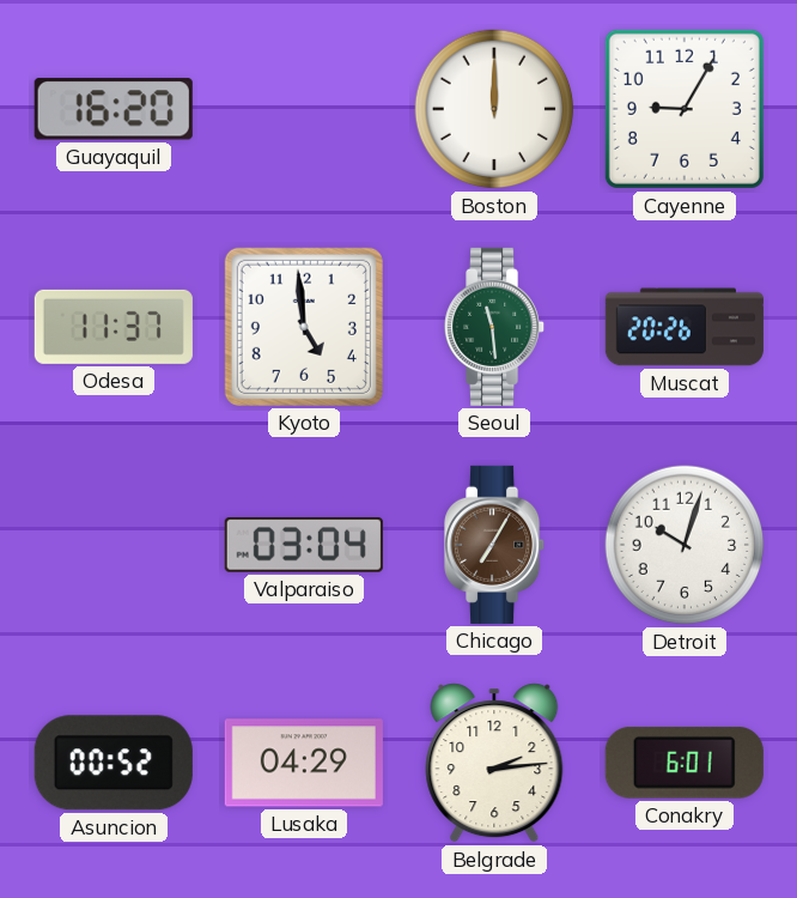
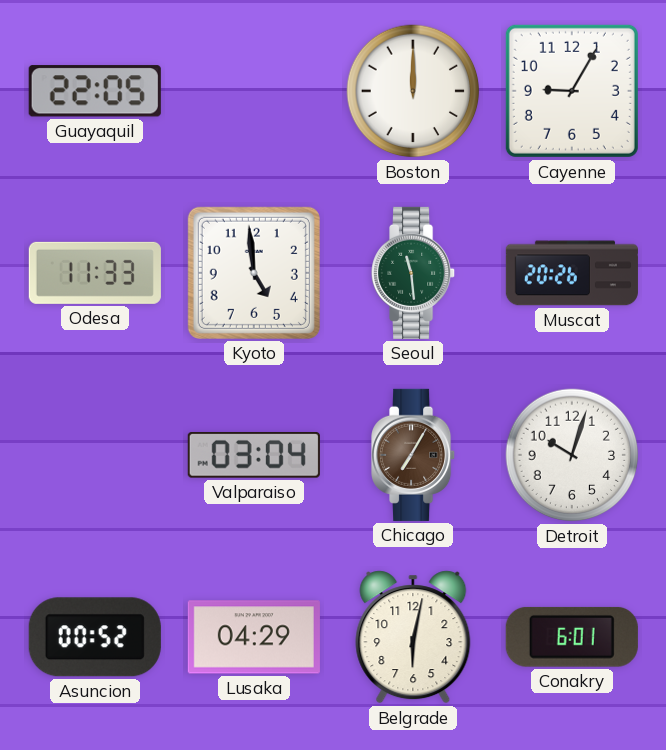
Guayaquil: 16:20 -> 22:05
Odesa: 11:37 -> 11:33
Belgrade: 2:14 -> 6:02
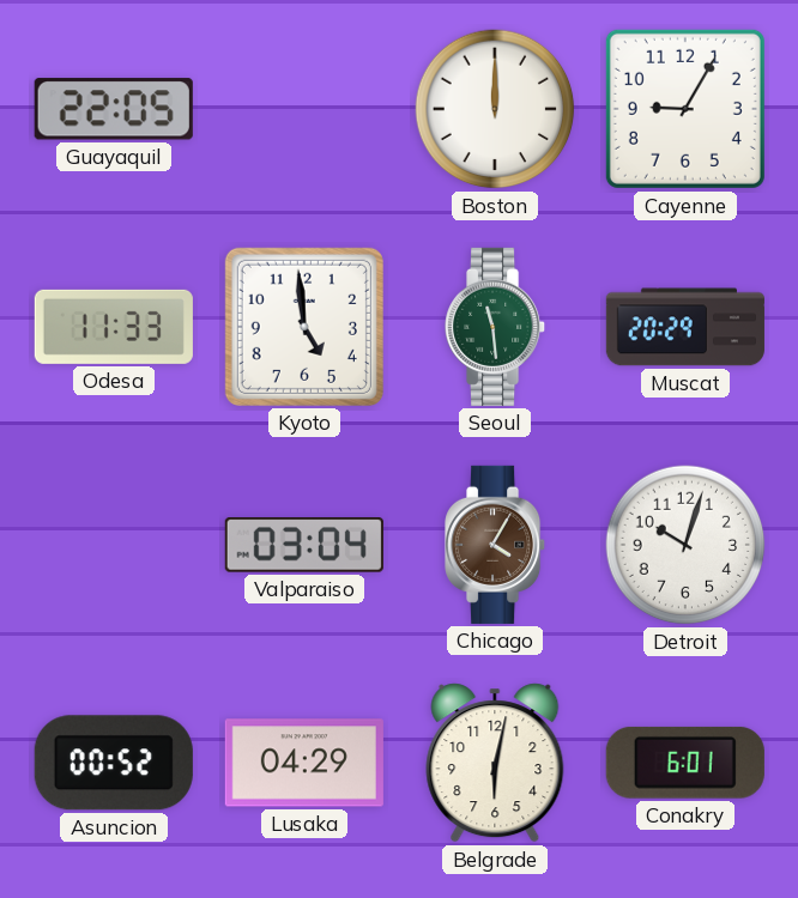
Muscat: 20:26 -> 20:29
Chicago: 7:05 -> 4:05
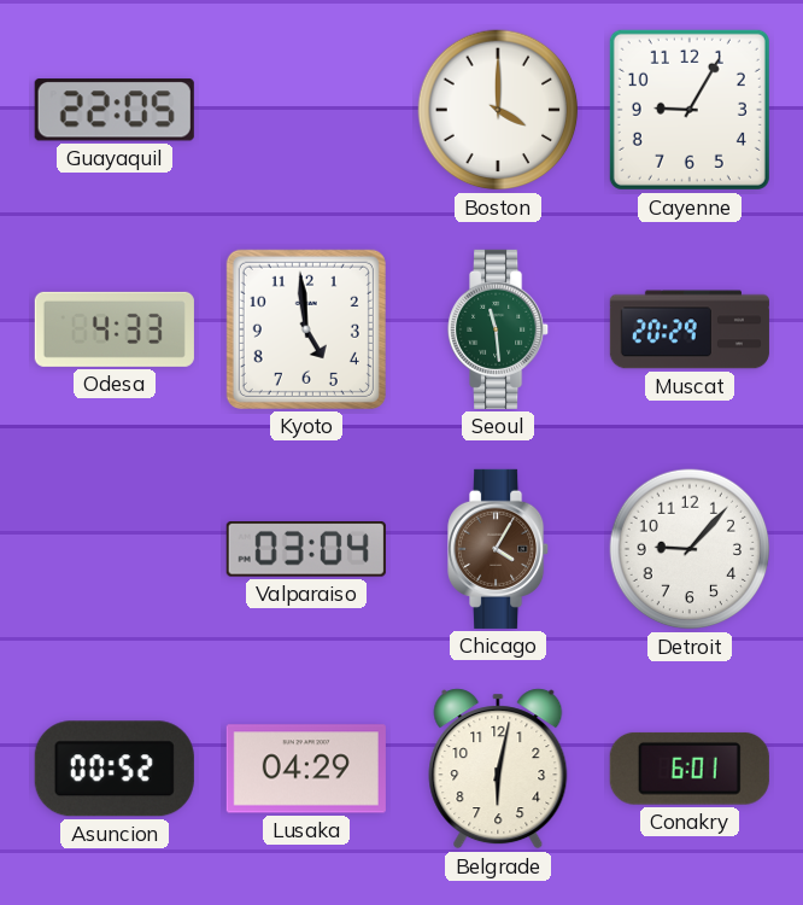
Boston: 12:00 -> 4:00
Odesa: 11:33 -> 4:33
Detroit: 10:03 -> 9:07
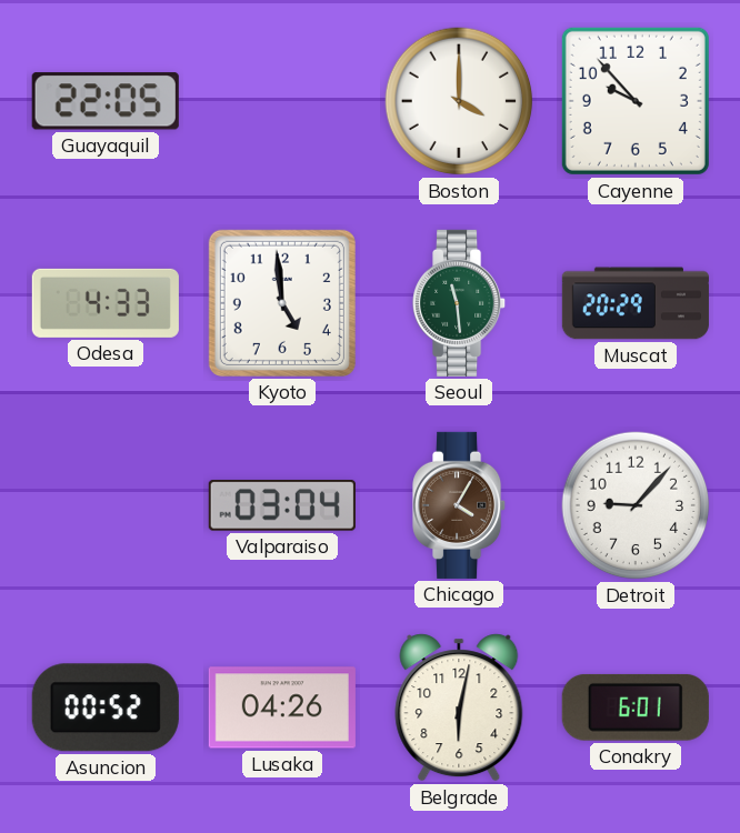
Cayenne: 9:05 -> 9:53
Lusaka: 04:29 -> 04:26
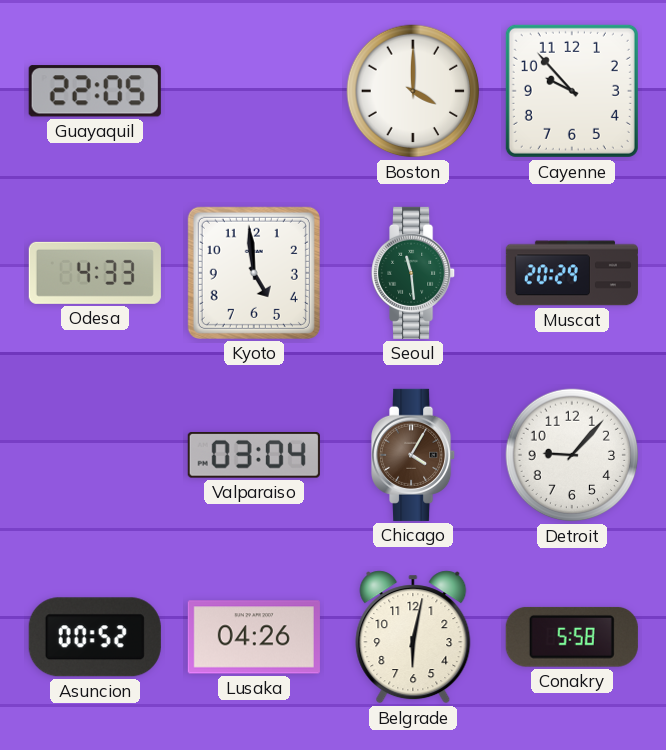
Conakry: 6:01 -> 5:58
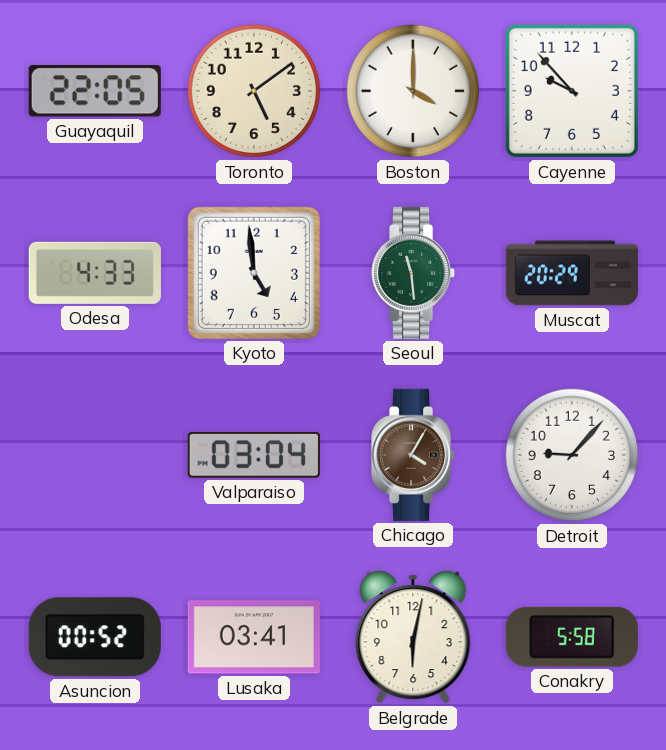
Toronto: none -> 5:09
Lusaka: 04:26 -> 03:41
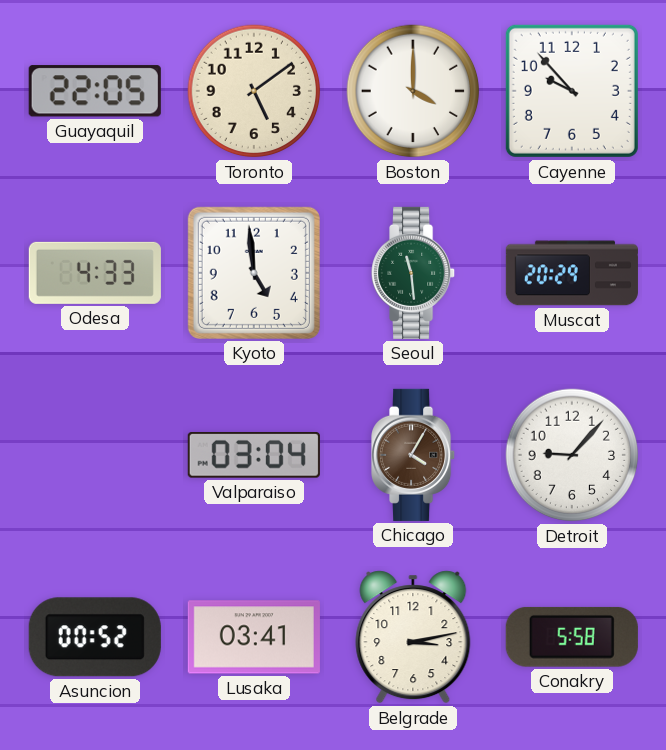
Belgrade: 6:02 -> 3:13
